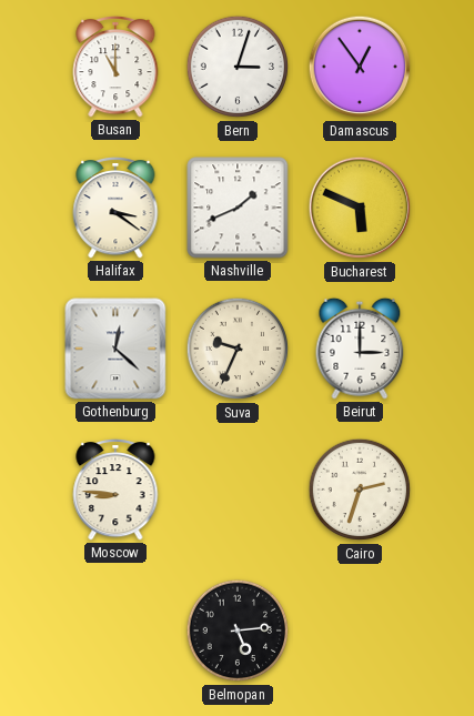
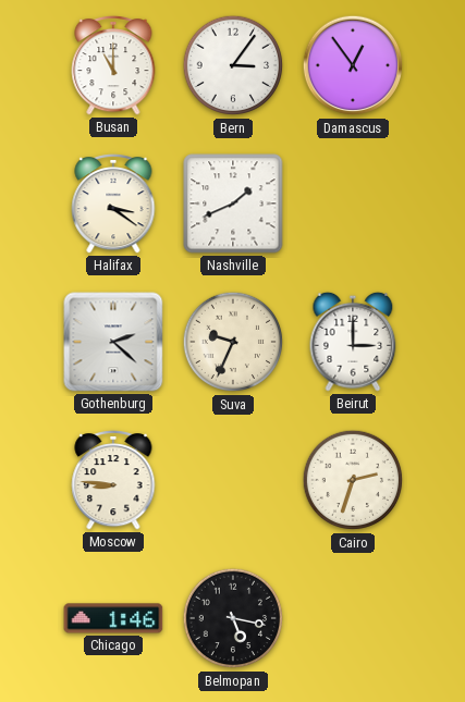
Bern: 3:03 -> 3:06
Bucharest: 5:49 -> none
Gothenburg: 12:22 -> 2:22
Chicago: none -> 1:46
Belmopan: 5:14 -> 5:17
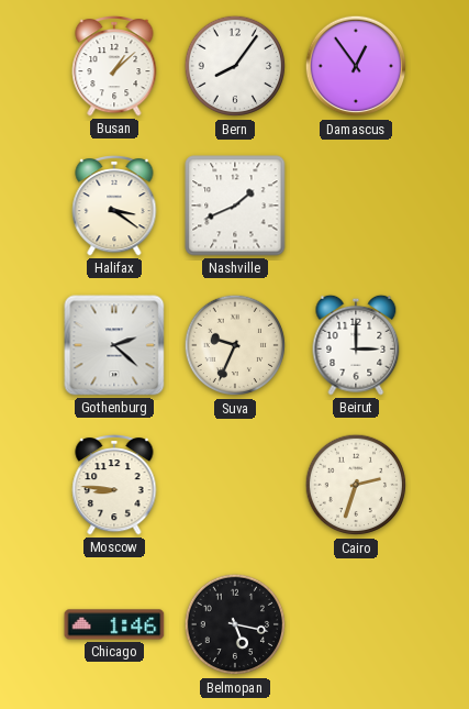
Busan: 11:00 -> 1:08
Bern: 3:06 -> 8:06
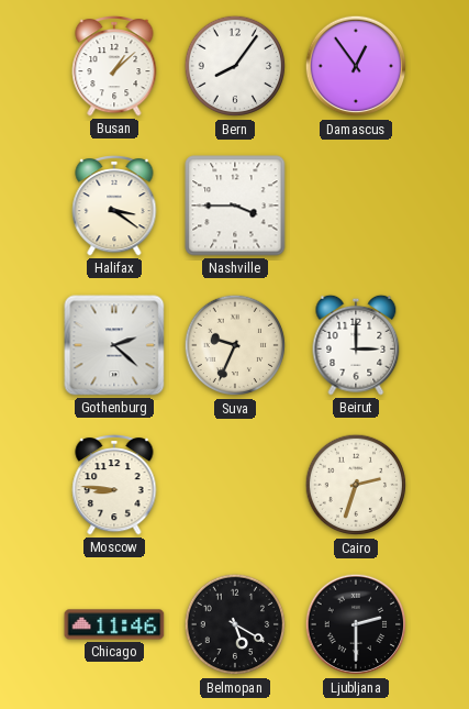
Nashville: 1:41 -> 3:45
Chicago: 1:46 -> 11:46
Belmopan: 5:17 -> 5:20
Ljubljana: none -> 2:30
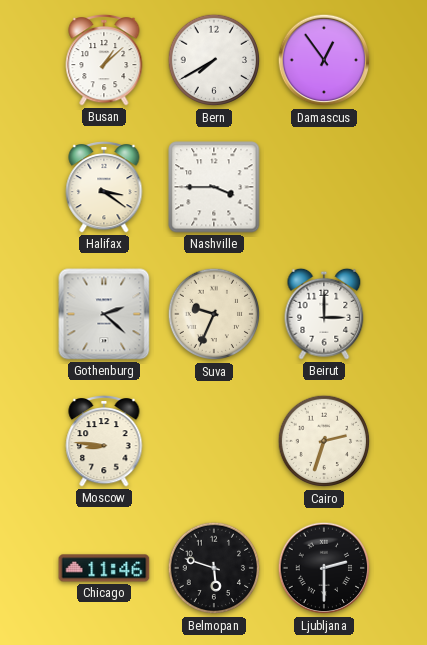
Bern: 8:06 -> 7:40
Belmopan: 5:20 -> 5:48
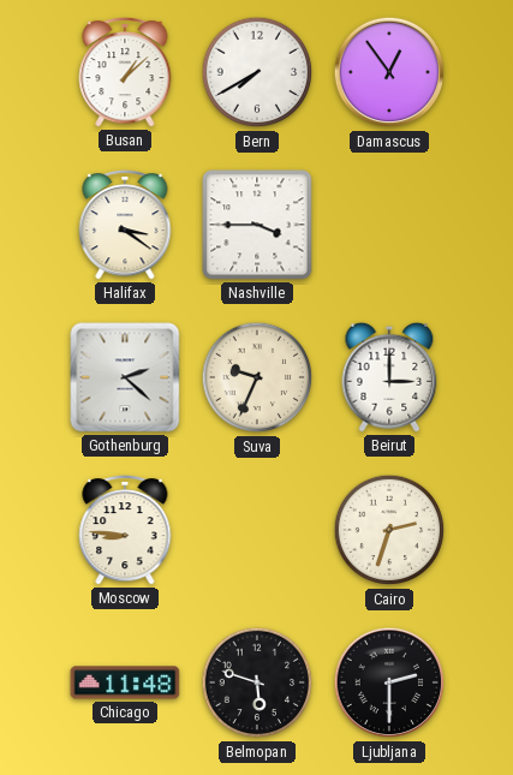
Chicago: 11:46 -> 11:48
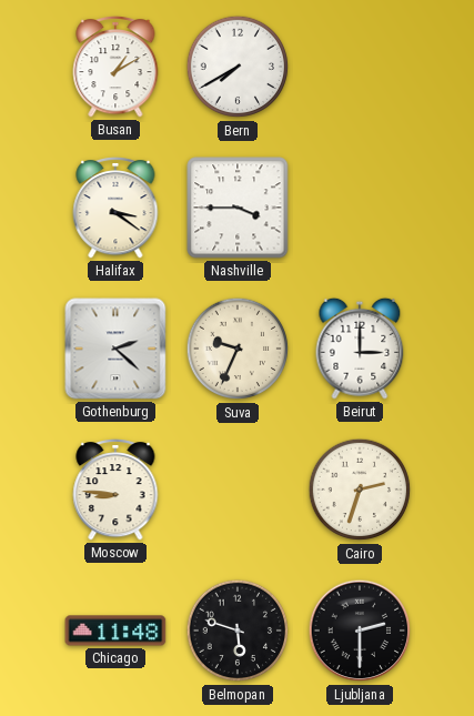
Busan: 1:08 -> 1:10
Damascus: 12:54 -> none
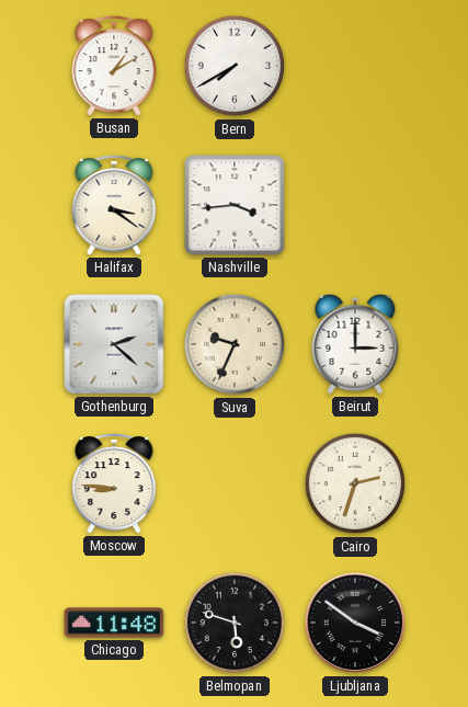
Nashville: 3:45 -> 3:44
Ljubljana: 2:30 -> 3:51
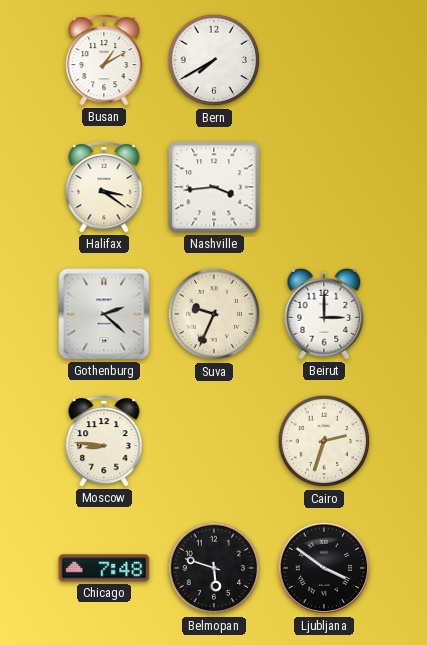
Chicago: 11:48 -> 7:48
